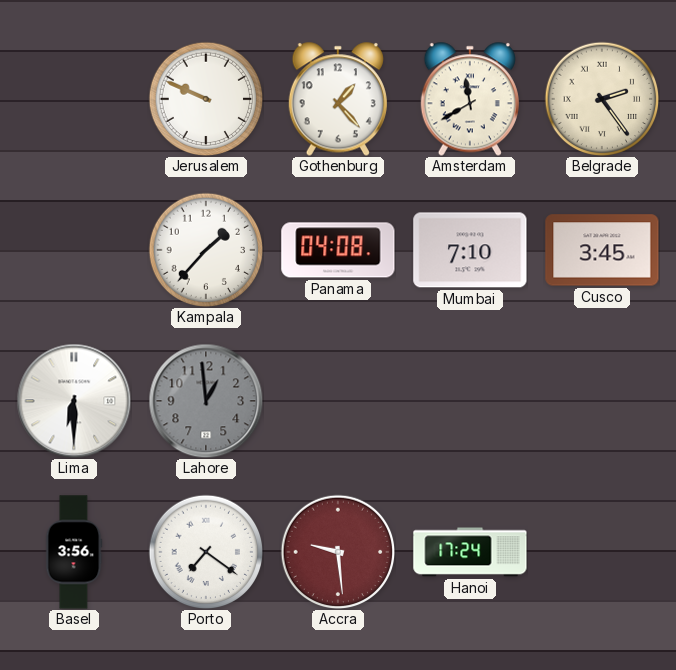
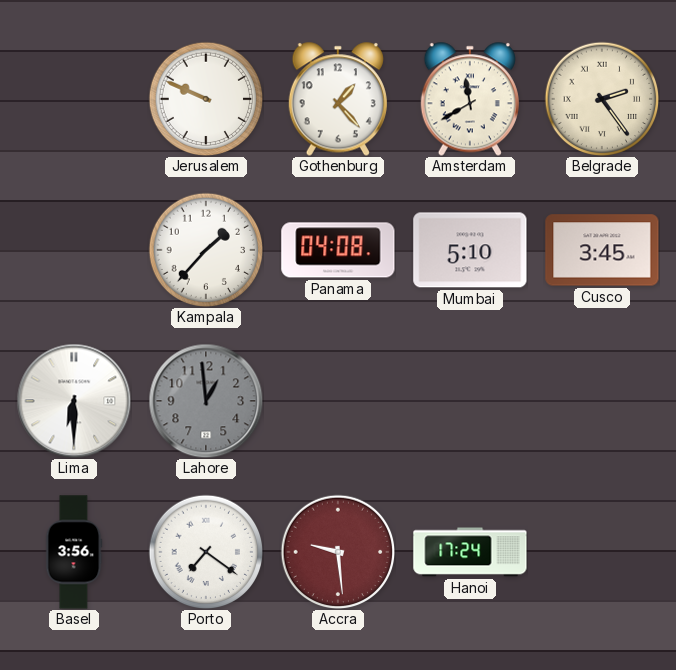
Mumbai: 7:10 -> 5:10
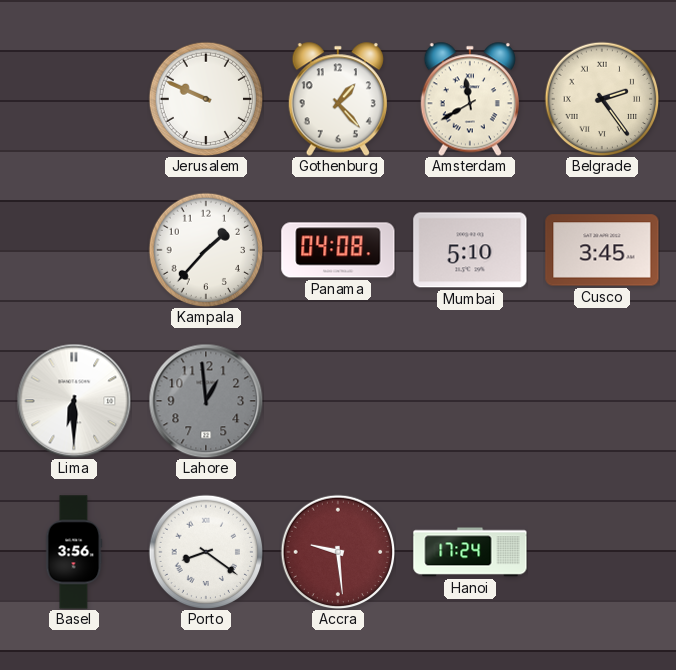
Porto: 7:21 -> 8:21
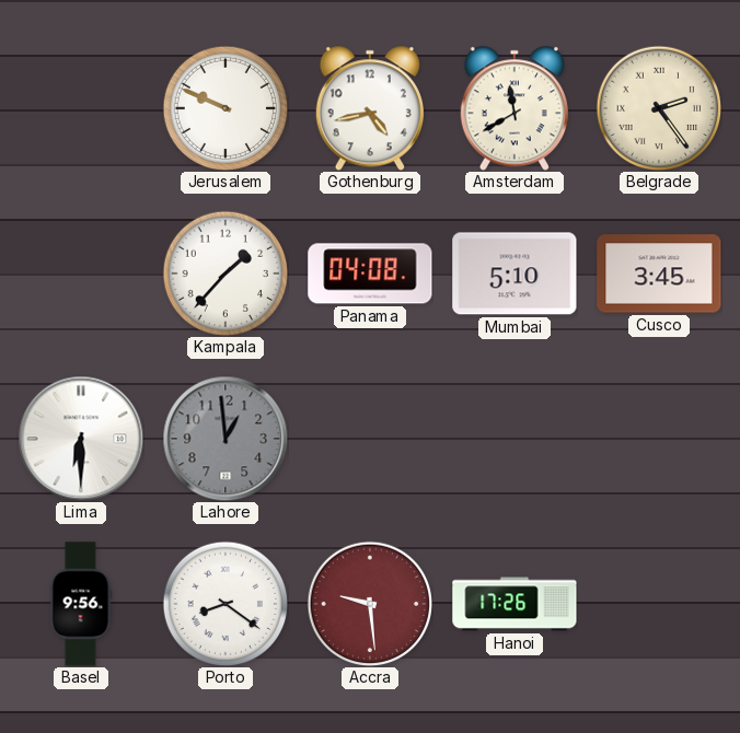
Gothenburg: 1:23 -> 4:43
Basel: 3:56 -> 9:56
Hanoi: 17:24 -> 17:26
